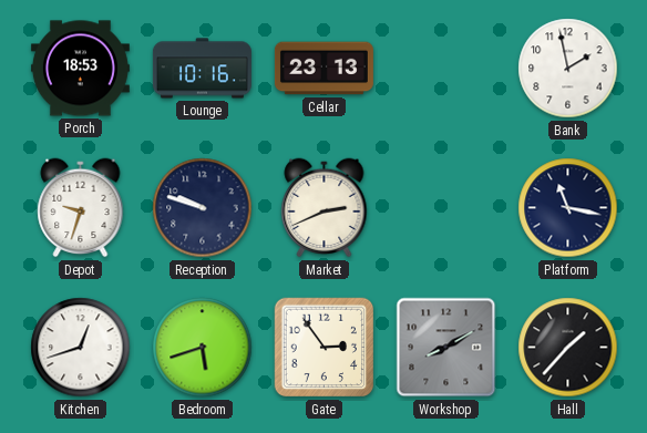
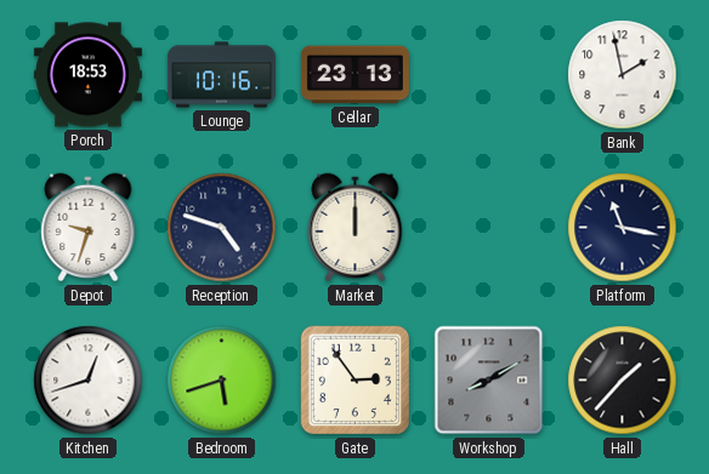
Reception: 9:48 -> 4:48
Market: 2:41 -> 12:00
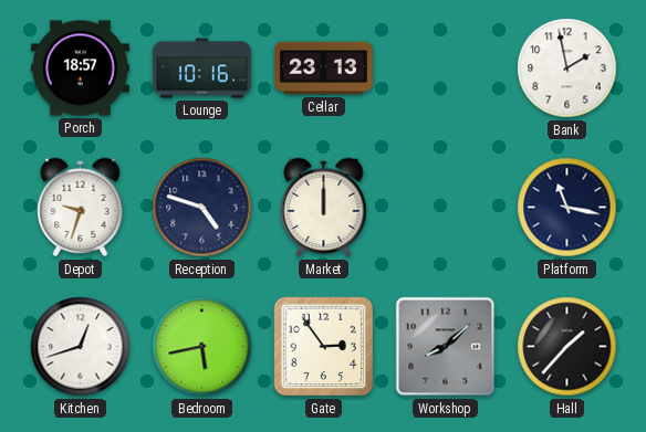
Porch: 18:53 -> 18:57
Bedroom: 5:42 -> 5:43
Workshop: 8:10 -> 8:08
